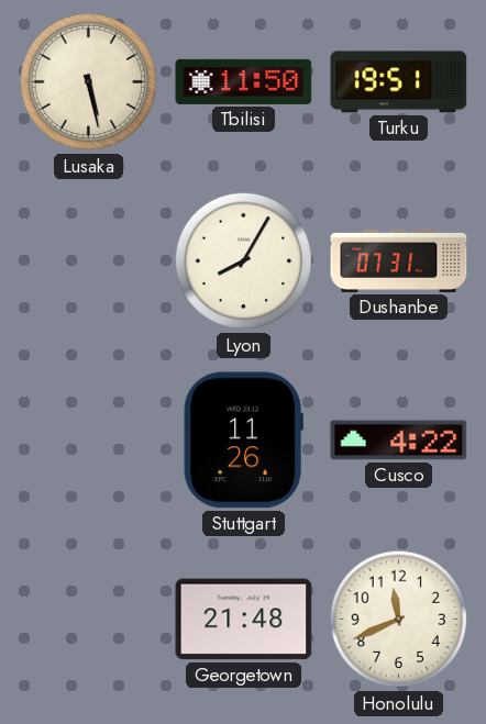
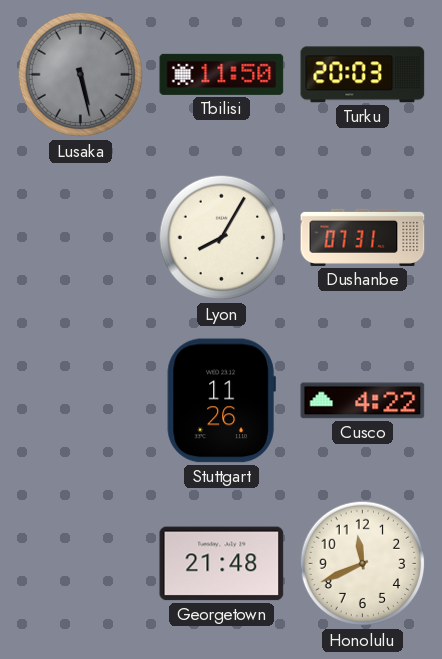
Lusaka dial: cream -> grey
Turku: 19:51 -> 20:03
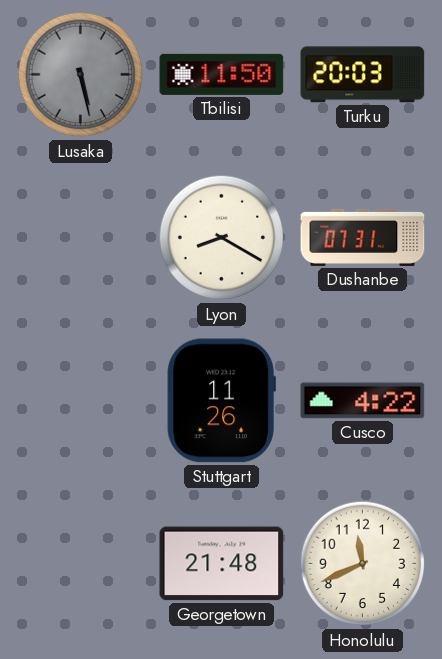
Lyon: 8:05 -> 8:20
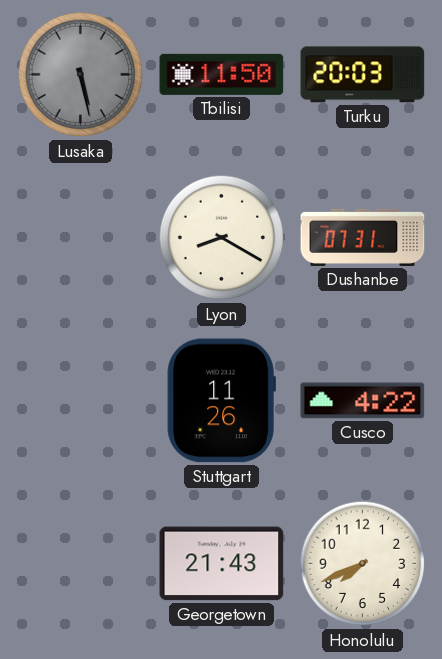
Georgetown: 21:48 -> 21:43
Honolulu: 11:41 -> 7:41
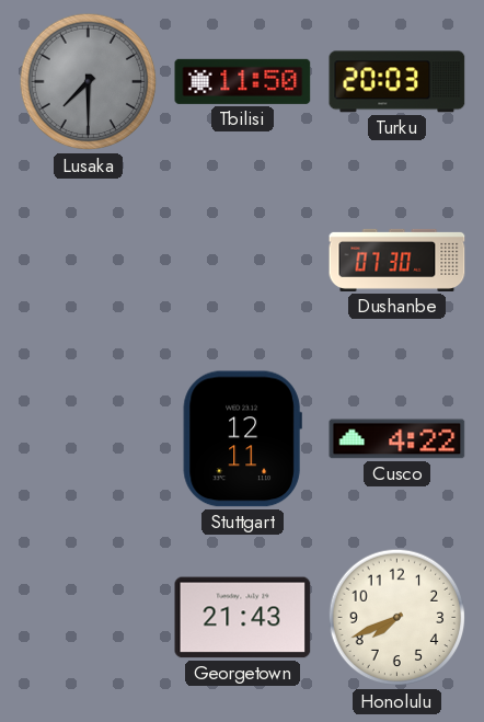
Lusaka: 5:28 -> 7:30
Lyon: 8:20 -> none
Dushanbe: 07:31 -> 07:30
Stuttgart: 11:26 -> 12:11
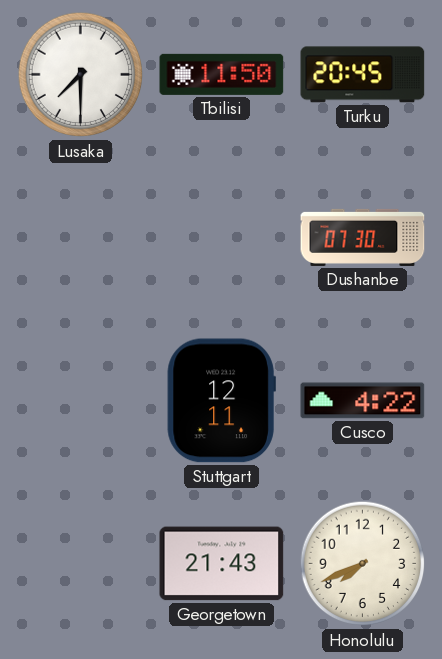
Lusaka dial: grey -> white
Turku: 20:03 -> 20:45
